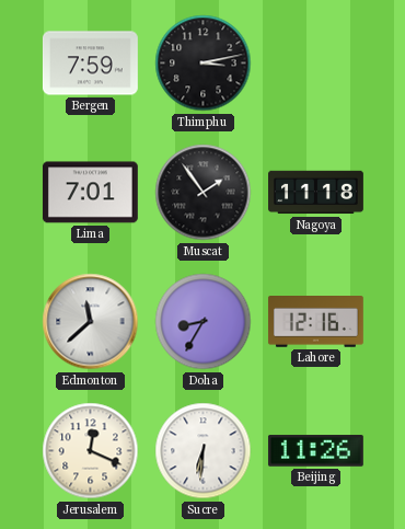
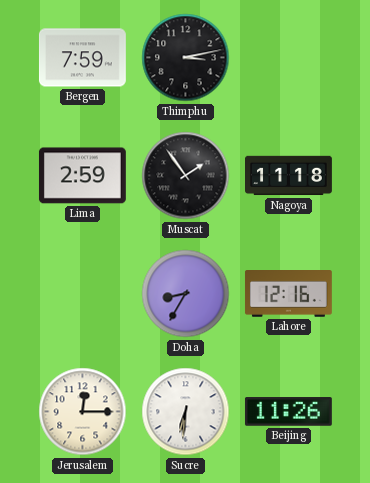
Lima: 7:01 -> 2:59
Edmonton: 11:38 -> none
Jerusalem: 12:19 -> 12:15
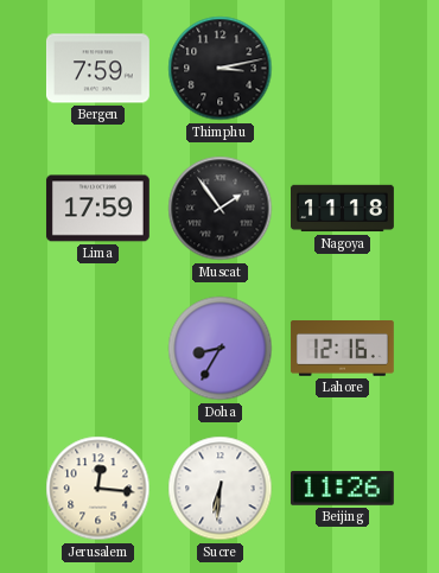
Lima: 2:59 -> 17:59
Jerusalem: 12:15 -> 12:16
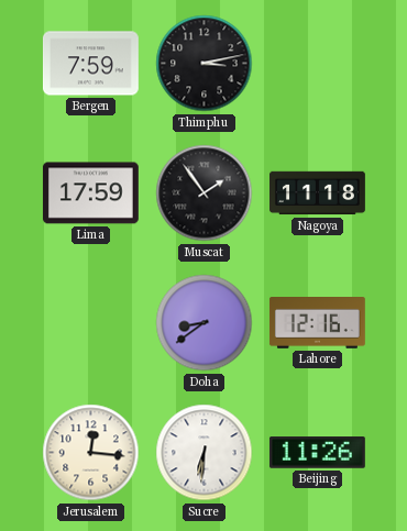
Doha: 8:35 -> 8:39
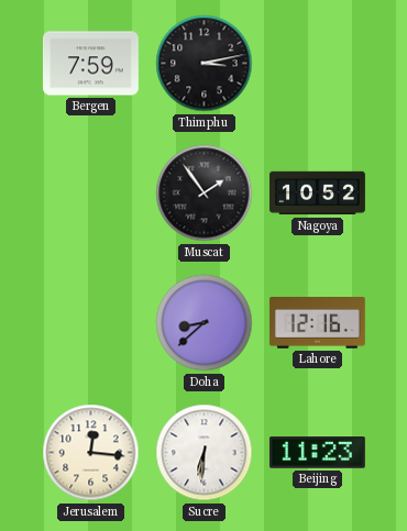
Lima: 17:59 -> none
Nagoya: 11:18 -> 10:52
Doha: 8:39 -> 8:38
Beijing: 11:26 -> 11:23
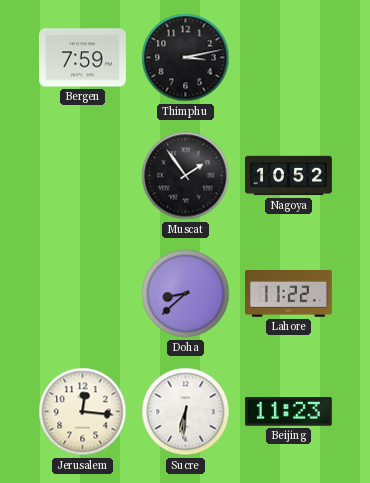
Lahore: 12:16 -> 11:22
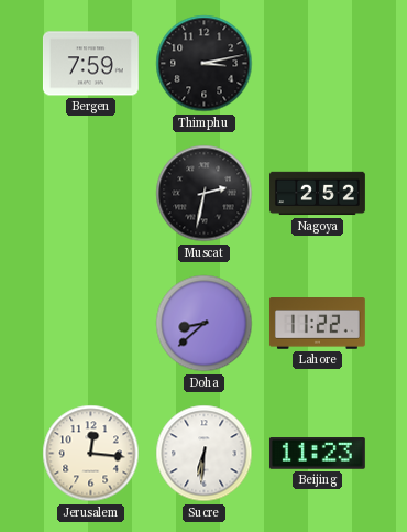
Muscat: 1:54 -> 2:32
Nagoya: 10:52 -> 2:52
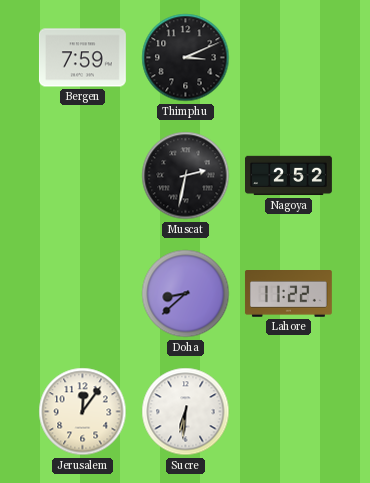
Thimphu: 3:13 -> 3:11
Jerusalem: 12:16 -> 12:06
Beijing: 11:23 -> none
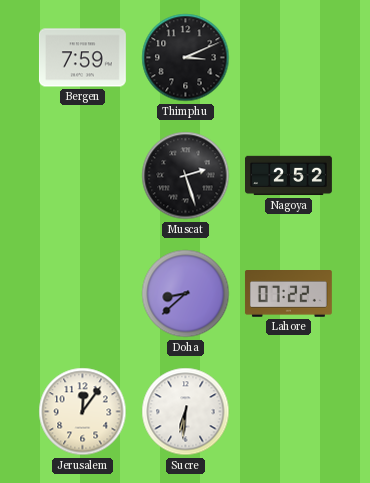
Muscat: 2:32 -> 2:27
Lahore: 11:22 -> 07:22
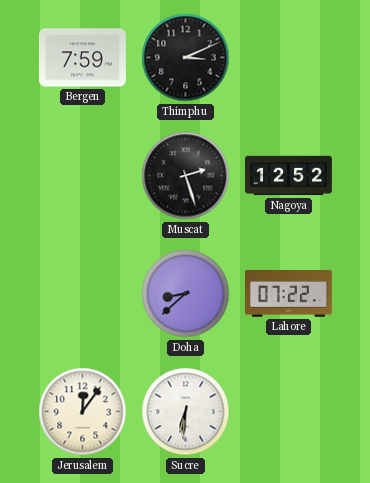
Nagoya: 2:52 -> 12:52
